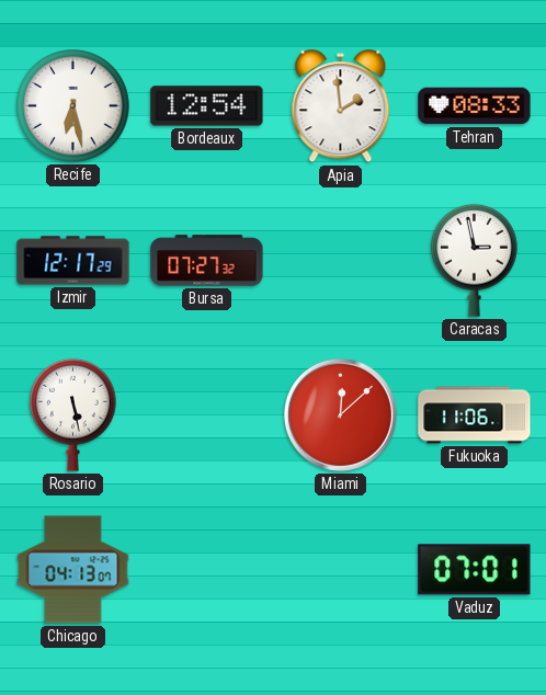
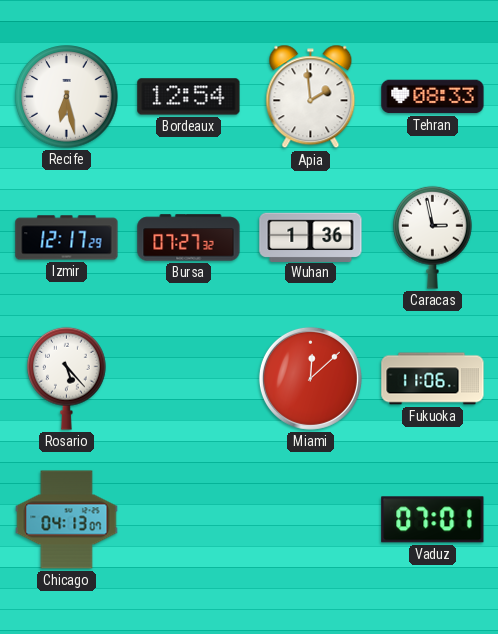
Wuhan: none -> 1:36
Rosario: 5:28 -> 5:23
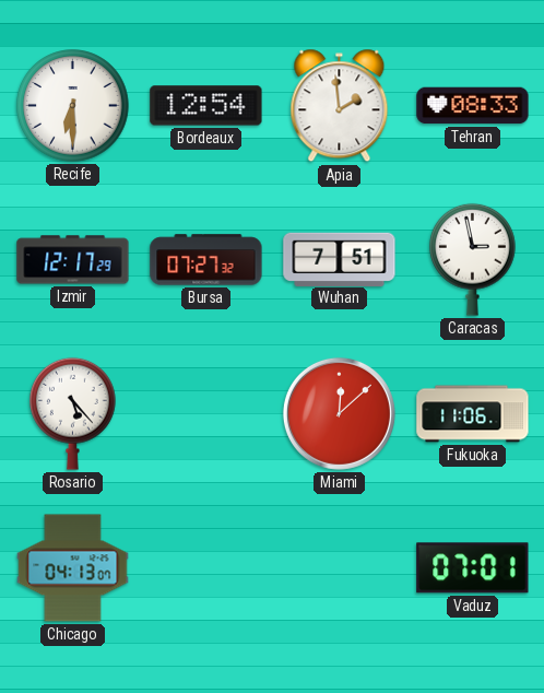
Recife: 6:28 -> 6:30
Wuhan: 1:36 -> 7:51
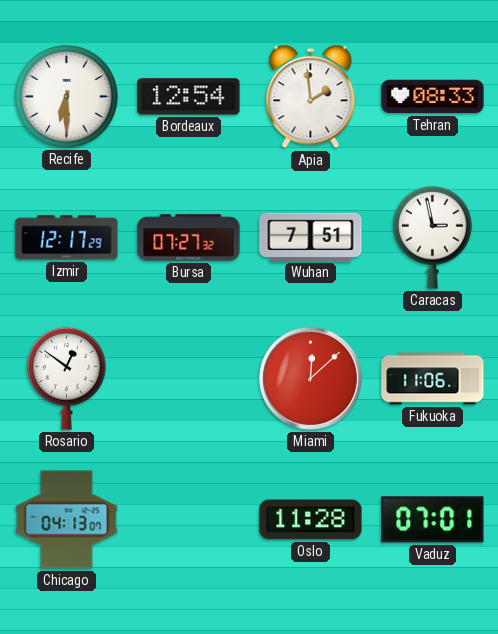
Rosario: 5:23 -> 12:51
Oslo: none -> 11:28
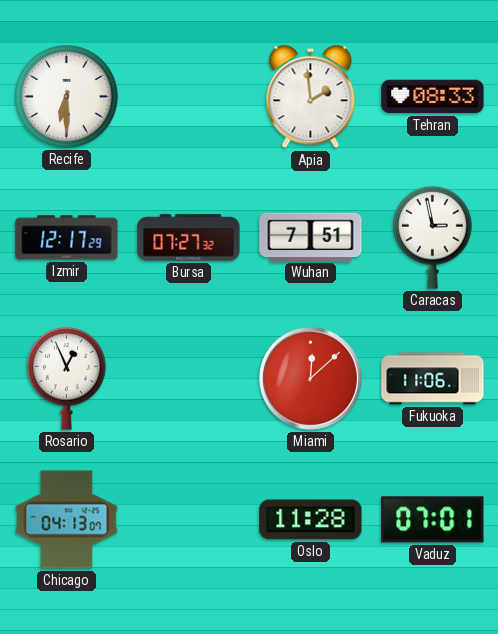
Bordeaux: 12:54 -> none
Rosario: 12:51 -> 12:56
